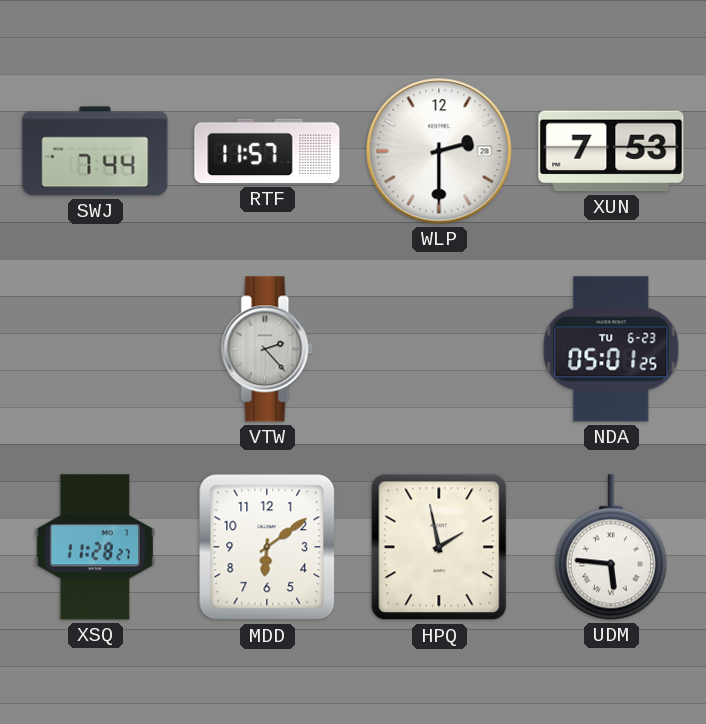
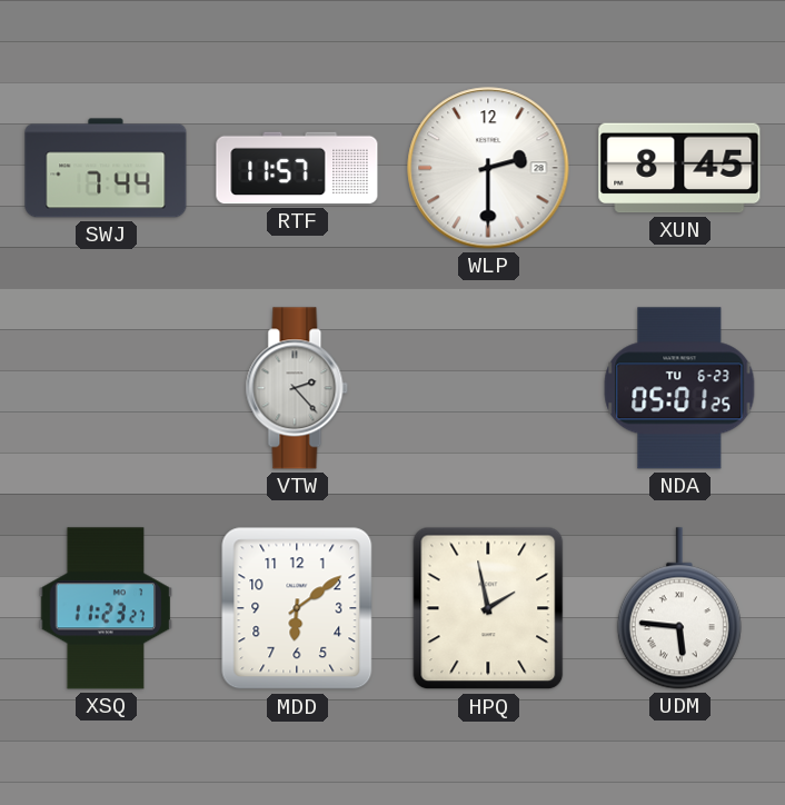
XUN: 7:53 -> 8:45
XSQ: 11:28 -> 11:23
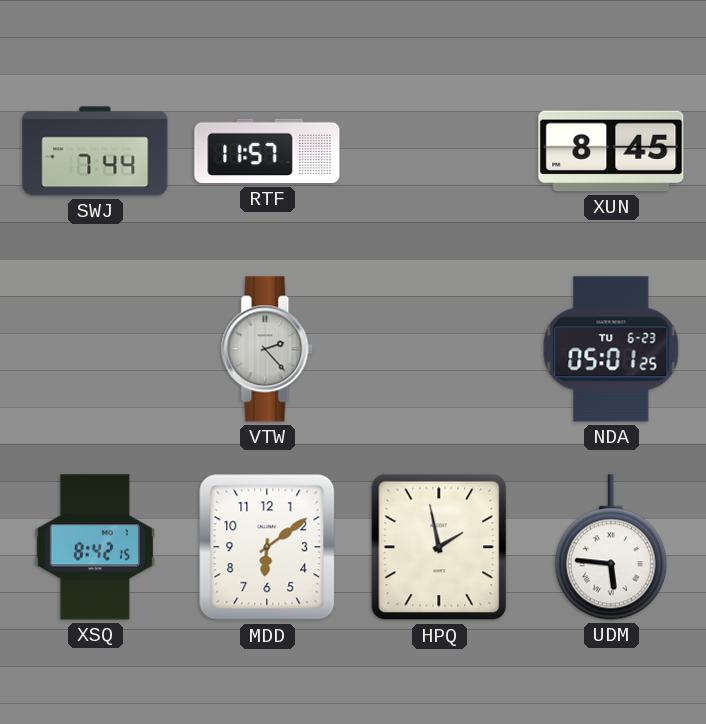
WLP: 2:30 -> none
XSQ: 11:23 -> 8:42
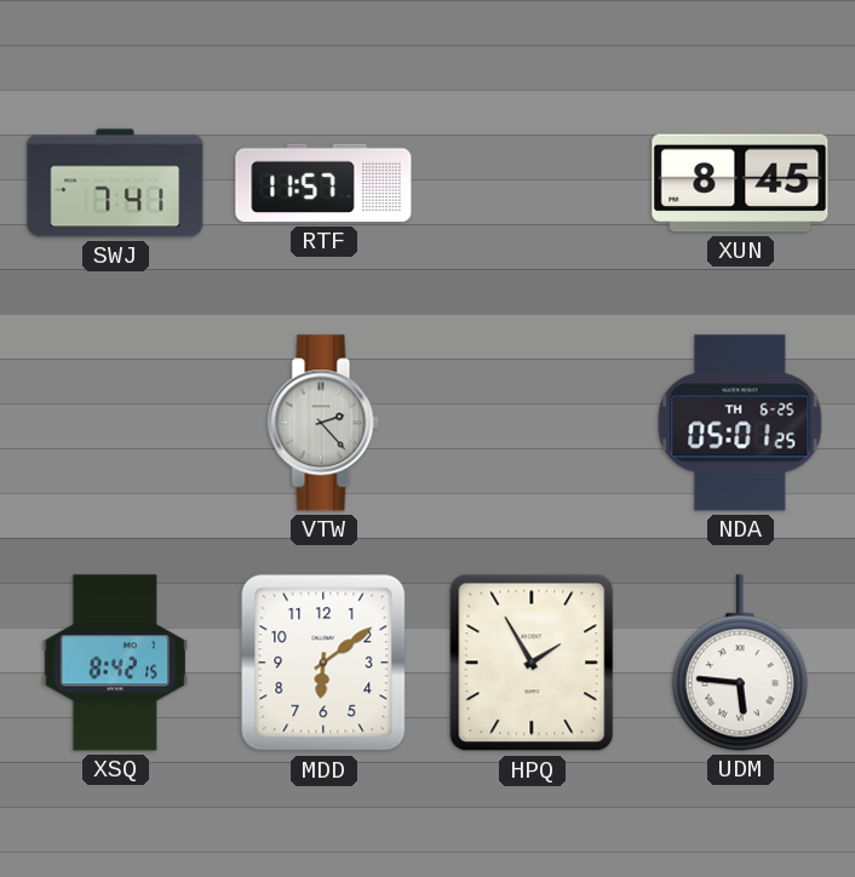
SWJ: 7:44 -> 7:41
NDA date: TU 6-23 -> TH 6-25
HPQ: 1:58 -> 1:55
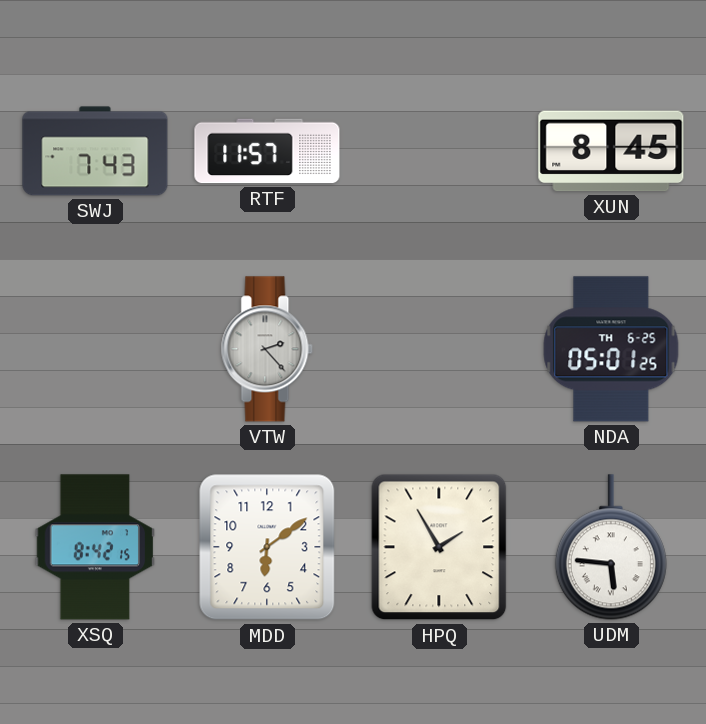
SWJ: 7:41 -> 7:43
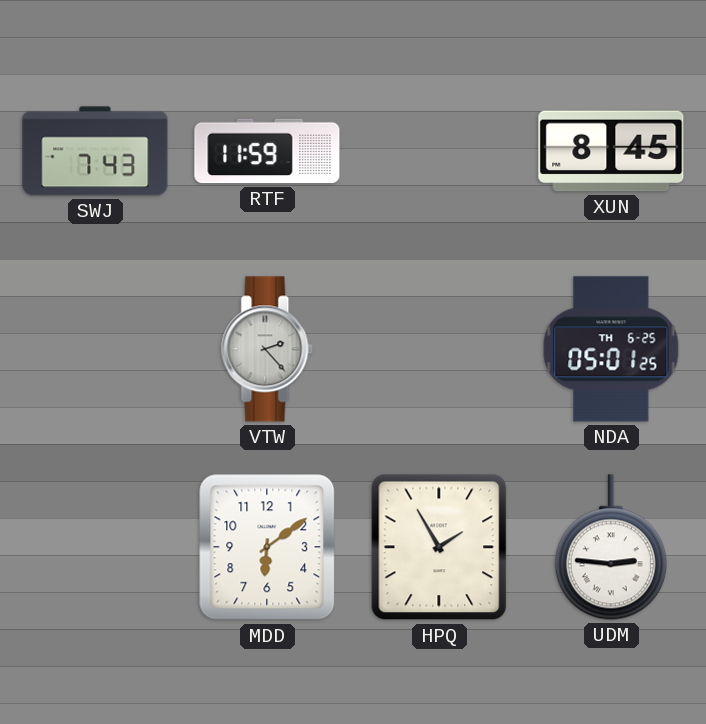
RTF: 11:57 -> 11:59
XSQ: 8:42 -> none
UDM: 5:46 -> 2:46
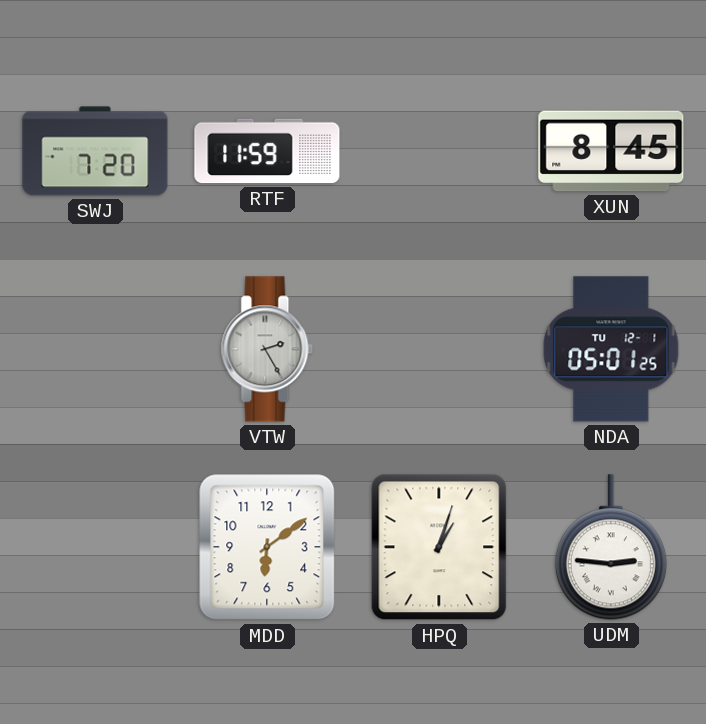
SWJ: 7:43 -> 7:20
VTW: 2:23 -> 2:25
NDA date: TH 6-25 -> TU 12-1
HPQ: 1:55 -> 1:03
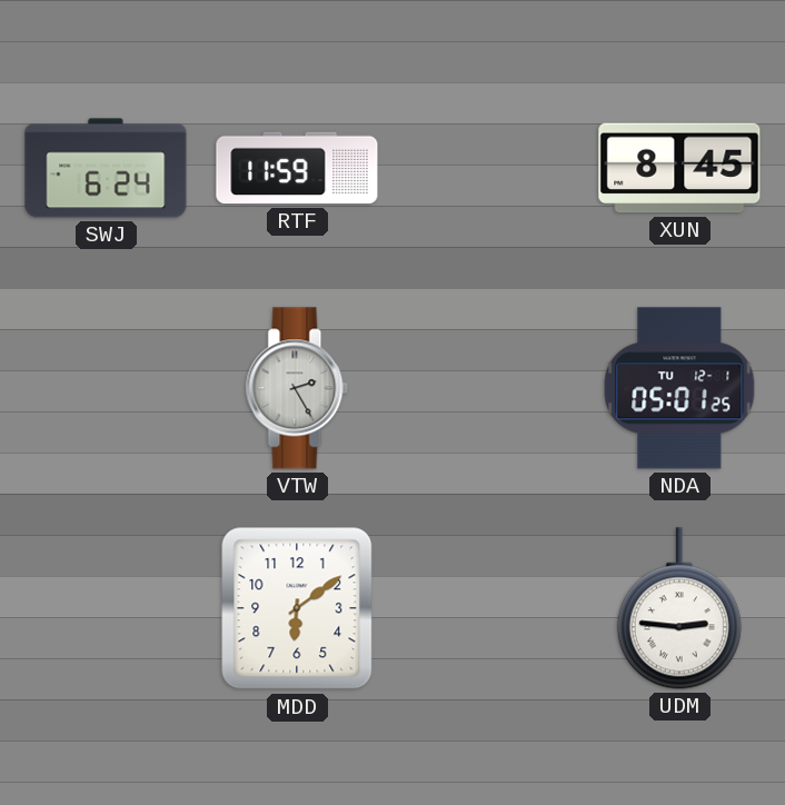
SWJ: 7:20 -> 6:24
HPQ: 1:03 -> none
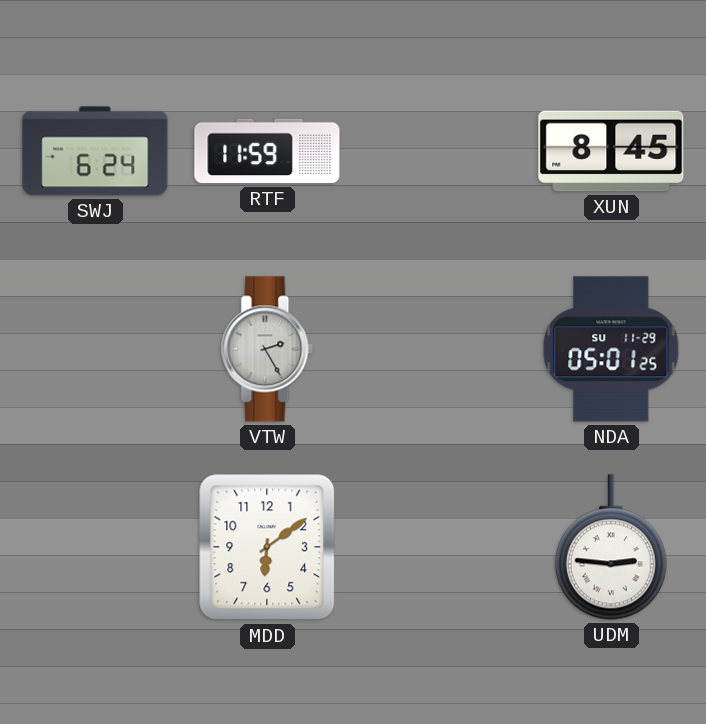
NDA date: TU 12-1 -> SU 11-29
